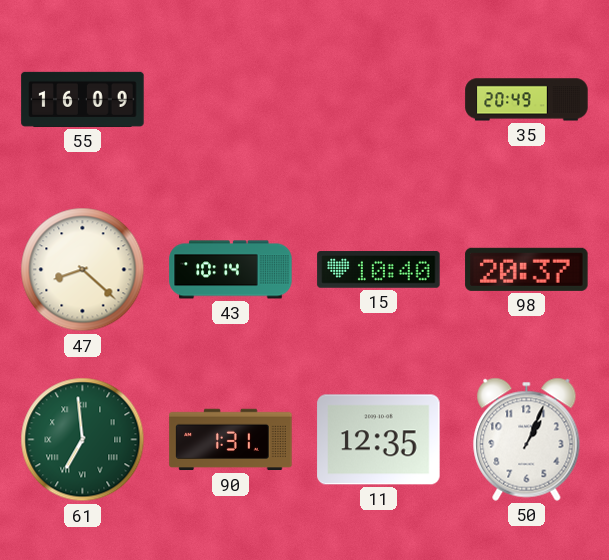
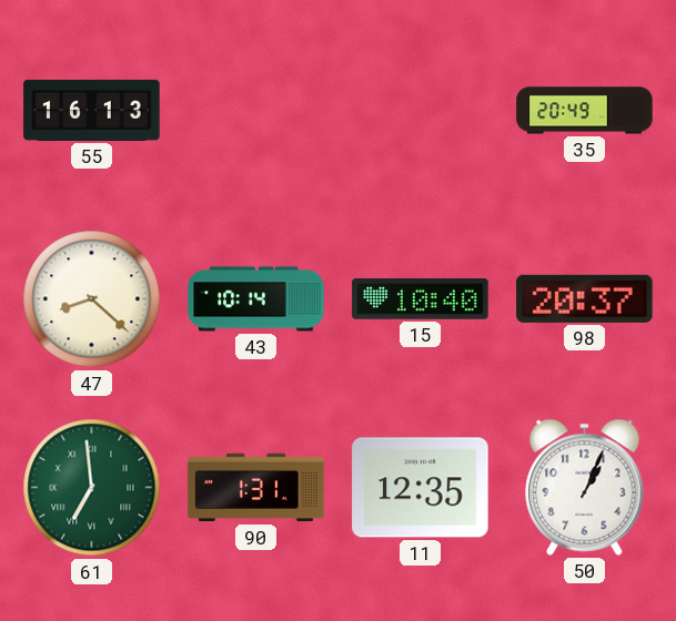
55: 16:09 -> 16:13
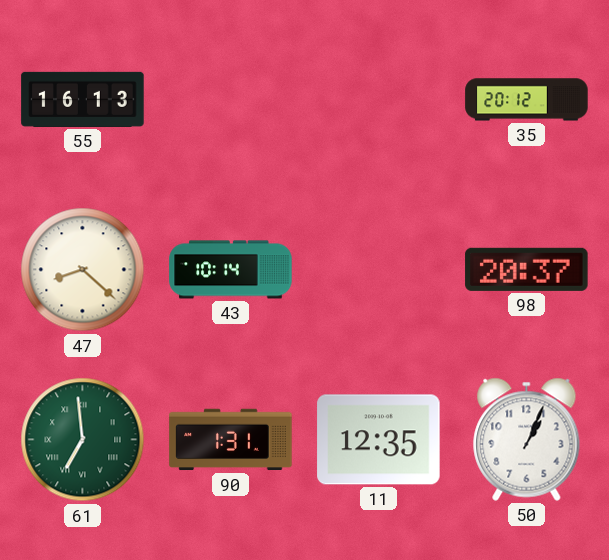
35: 20:49 -> 20:12
15: 10:40 -> none
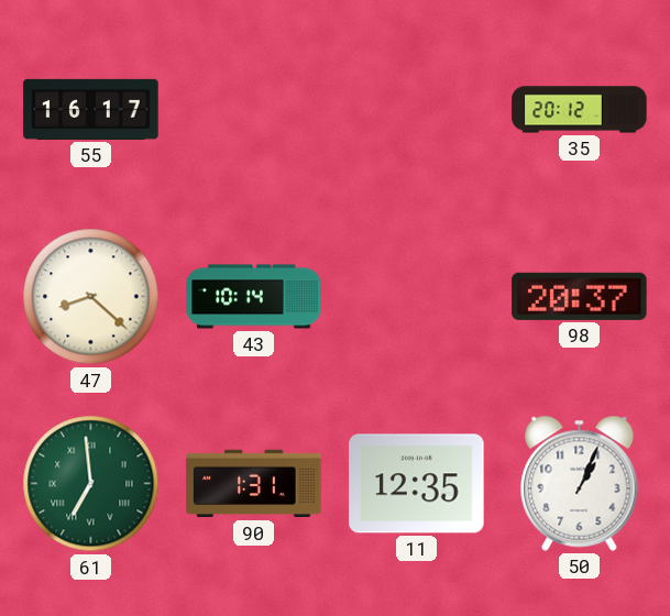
55: 16:13 -> 16:17
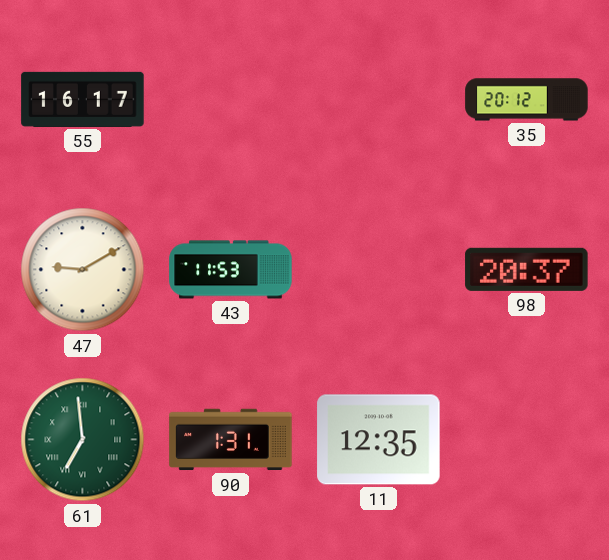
47: 8:22 -> 9:10
43: 10:14 -> 11:53
50: 1:04 -> none
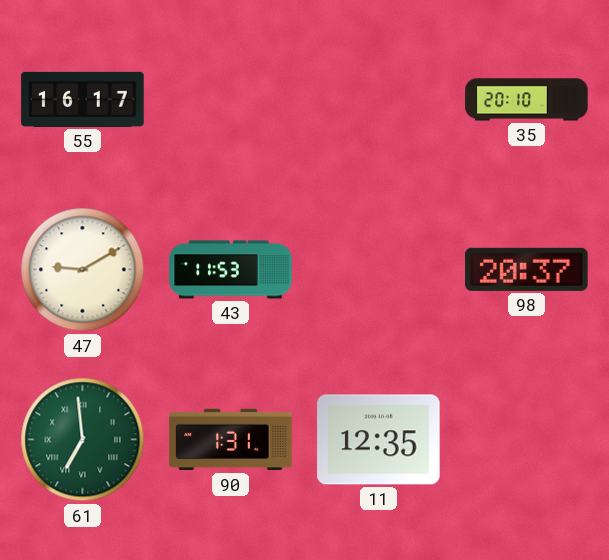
35: 20:12 -> 20:10
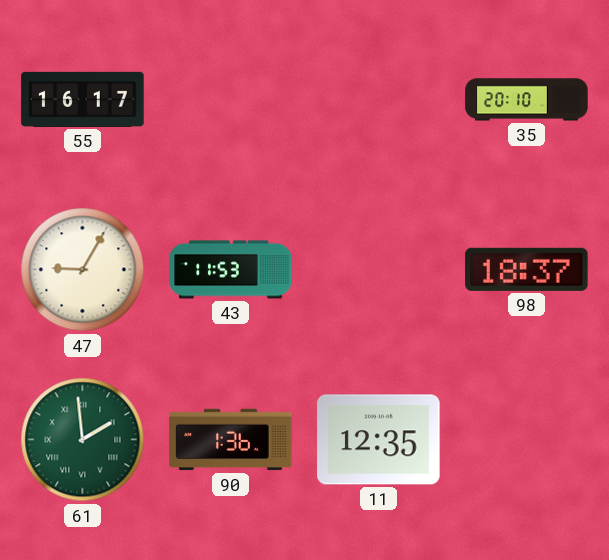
47: 9:10 -> 9:05
98: 20:37 -> 18:37
61: 6:59 -> 1:59
90: 1:31 -> 1:36
